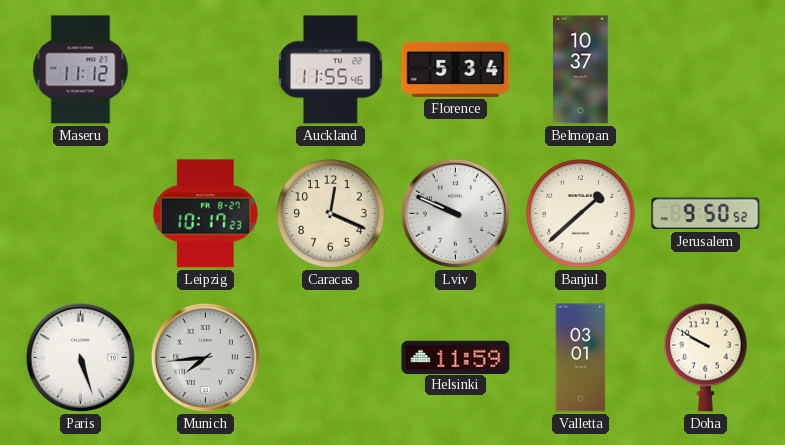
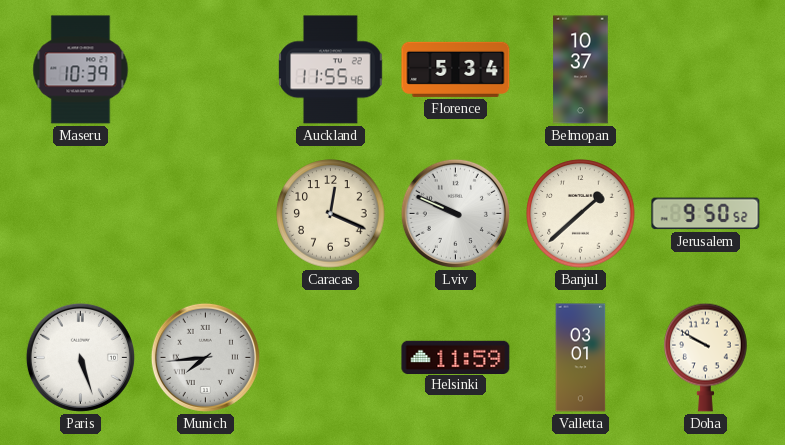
Maseru: 11:12 -> 10:39
Leipzig: 10:17 -> none
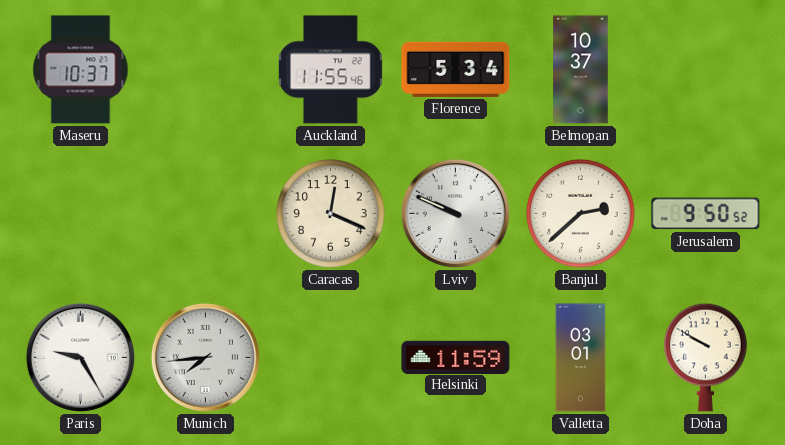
Maseru: 10:39 -> 10:37
Banjul: 1:38 -> 2:38
Paris: 5:27 -> 9:25
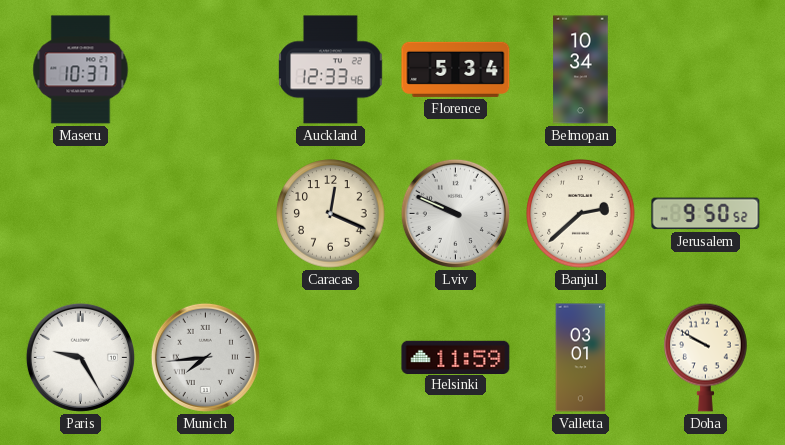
Auckland: 11:55 -> 12:33
Belmopan: 10:37 -> 10:34
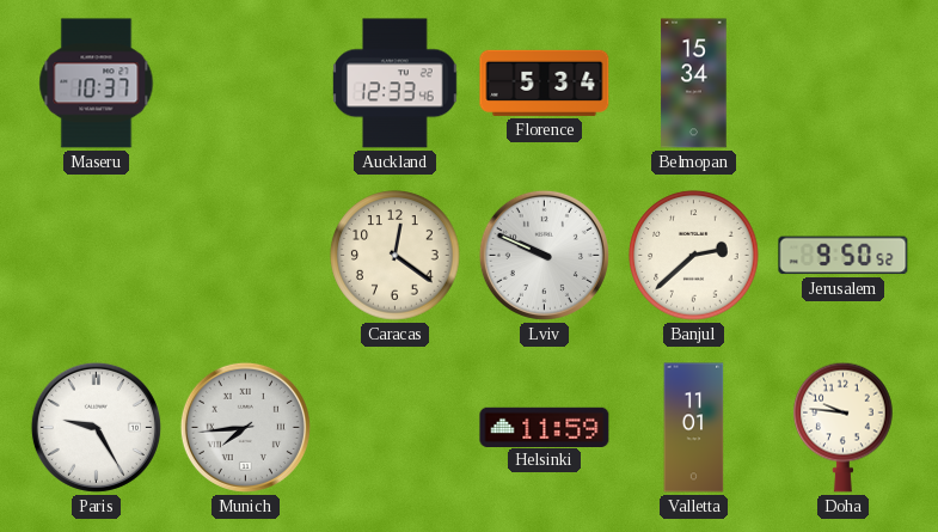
Belmopan: 10:34 -> 15:34
Caracas: 12:19 -> 12:21
Valletta: 03:01 -> 11:01
Doha: 9:50 -> 9:46
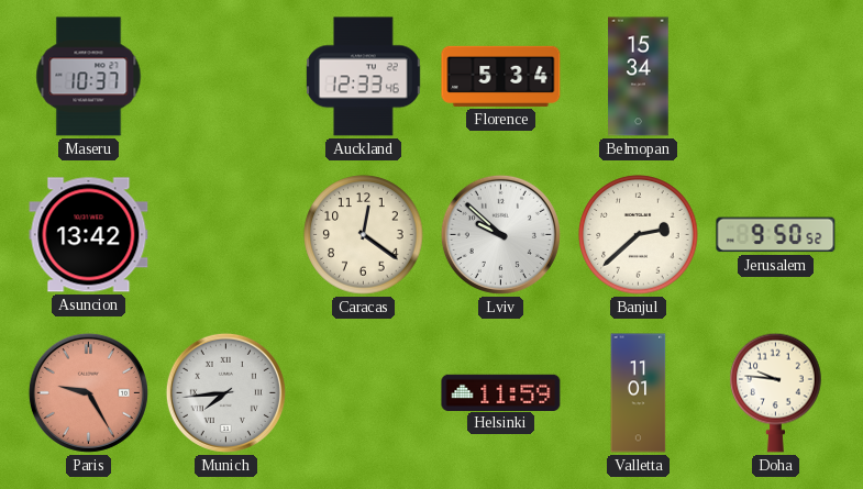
Asuncion: none -> 13:42
Lviv: 9:49 -> 9:52
Paris dial: white -> salmon
